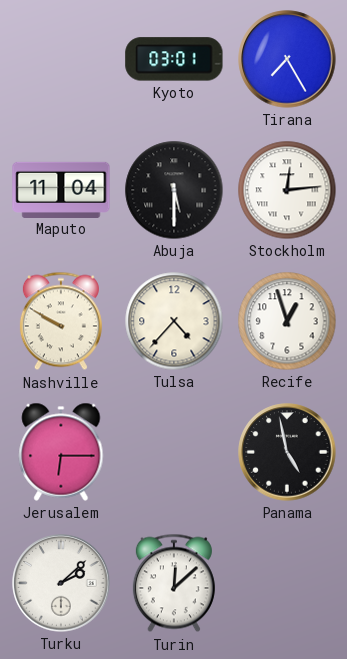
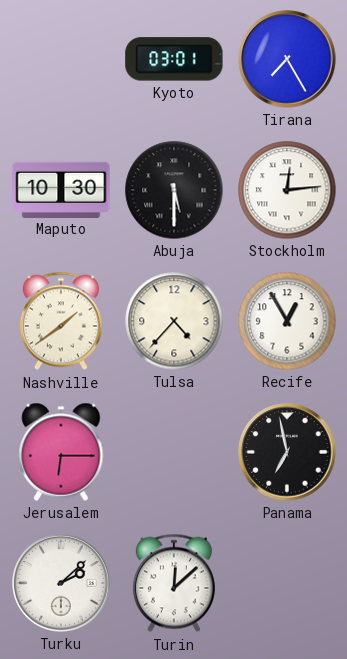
Maputo: 11:04 -> 10:30
Nashville: 9:50 -> 1:39
Recife: 12:57 -> 12:55
Panama: 4:58 -> 6:58
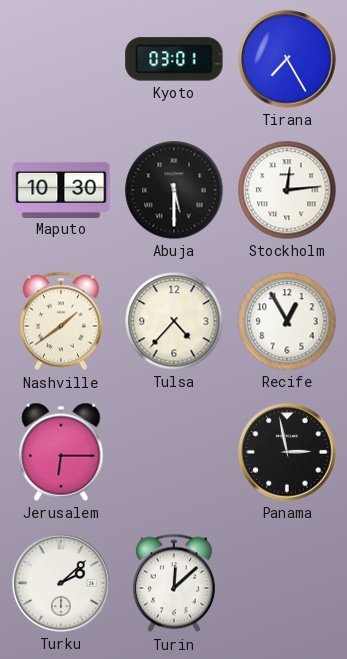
Panama: 6:58 -> 2:58
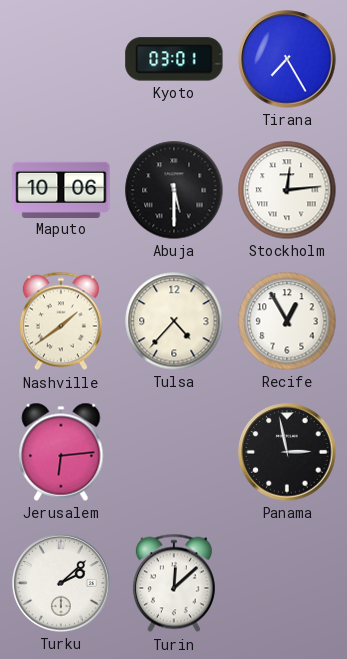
Maputo: 10:30 -> 10:06
Jerusalem: 6:15 -> 6:14
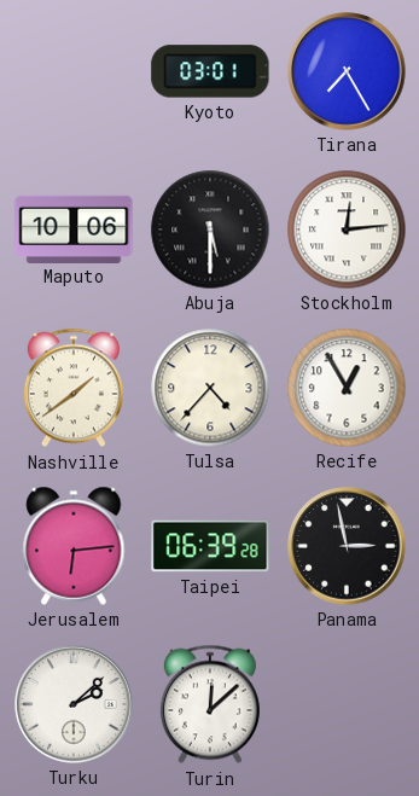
Taipei: none -> 06:39
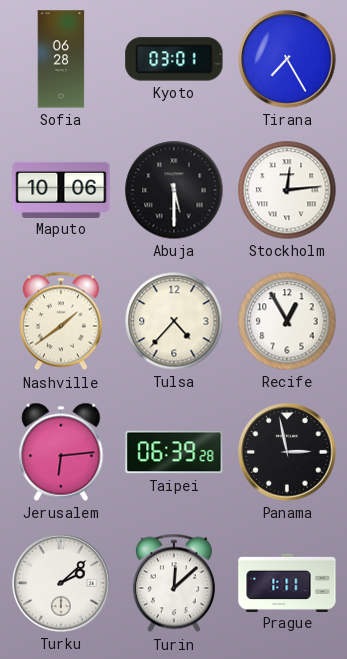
Sofia: none -> 06:28
Prague: none -> 1:11
